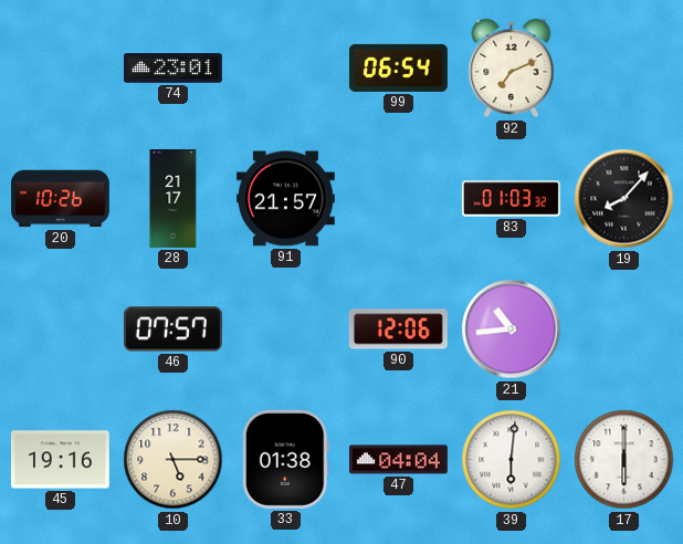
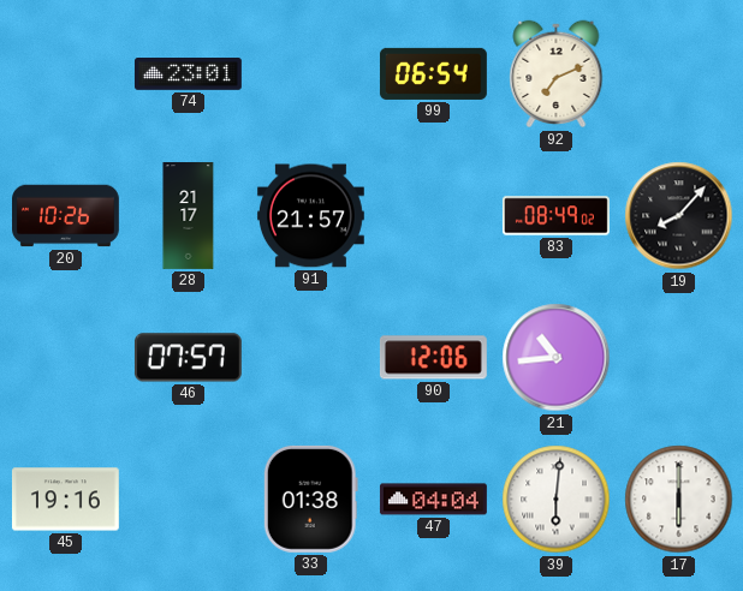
83: 01:03 -> 08:49
10: 5:15 -> none
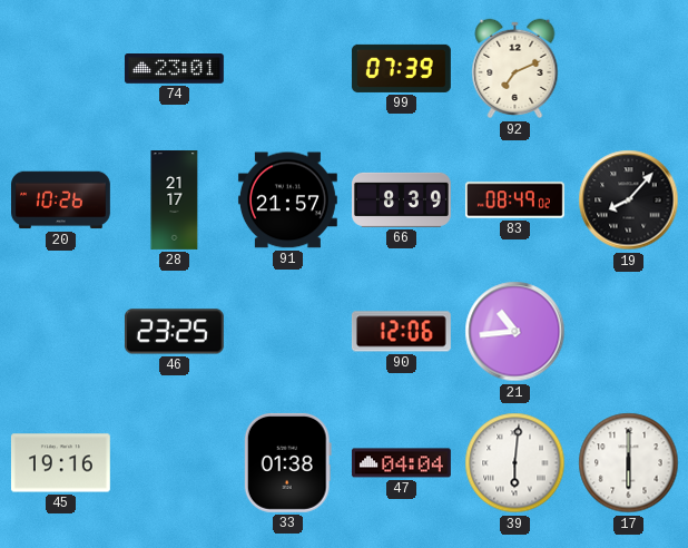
99: 06:54 -> 07:39
66: none -> 8:39
46: 07:57 -> 23:25
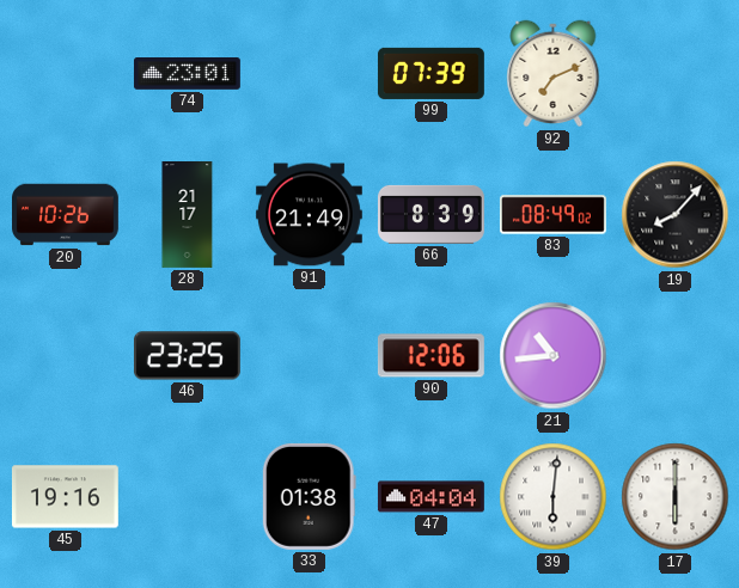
91: 21:57 -> 21:49
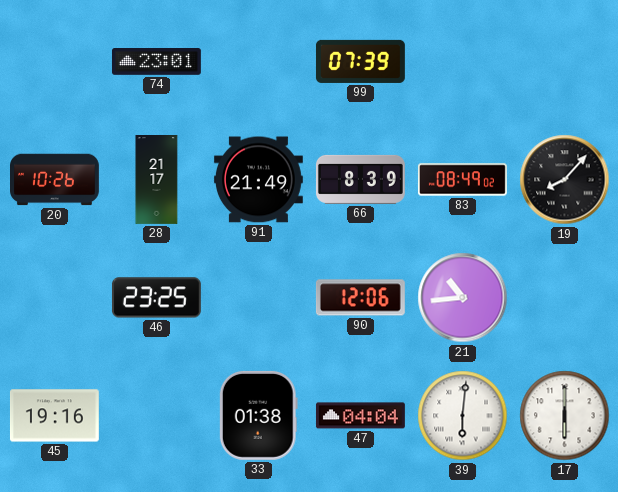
92: 7:11 -> none
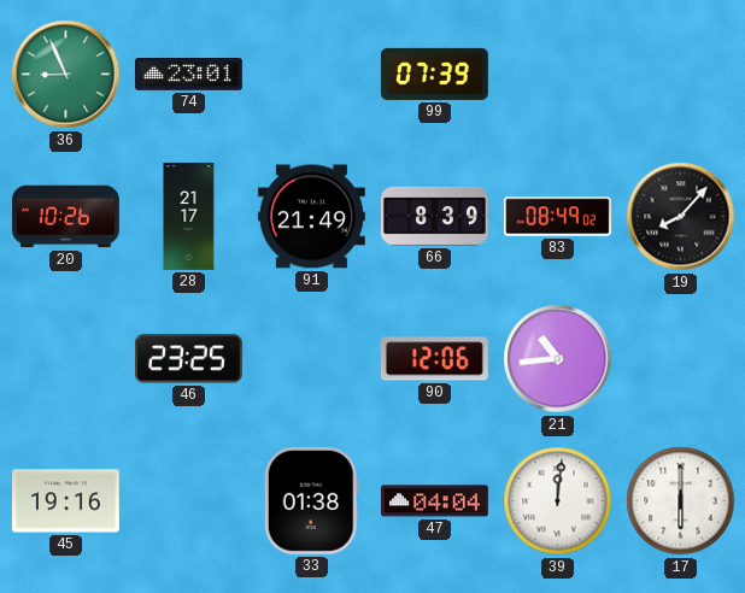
36: none -> 8:56
39: 6:01 -> 12:01
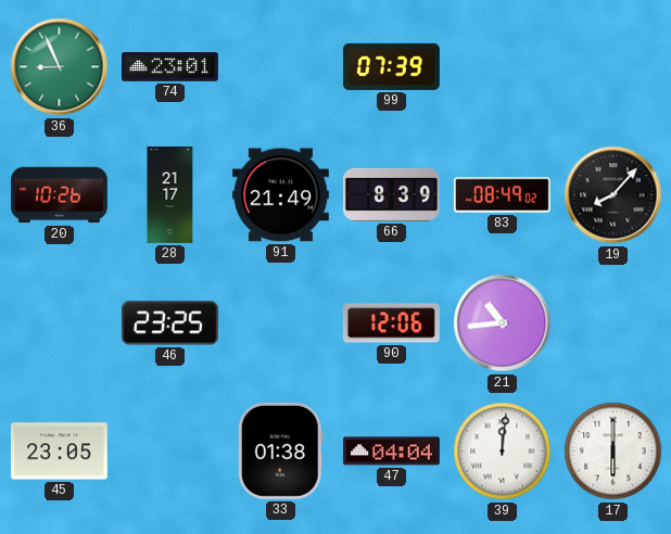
45: 19:16 -> 23:05
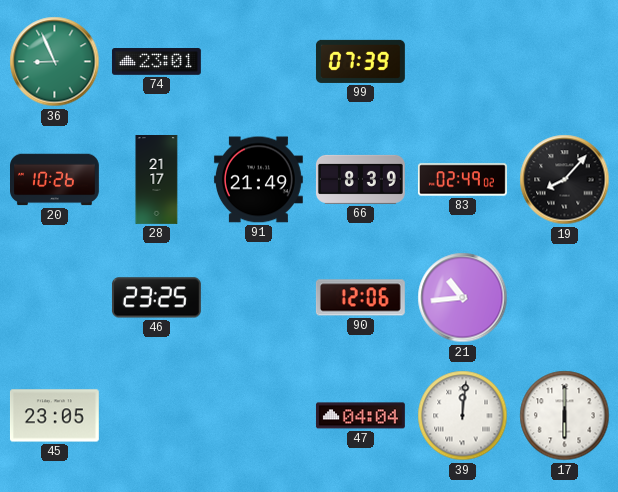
83: 08:49 -> 02:49
33: 01:38 -> none
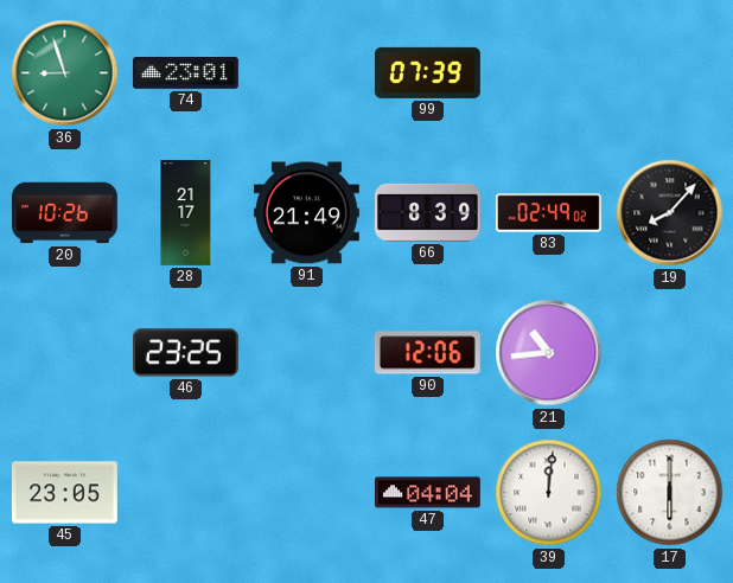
36: 8:56 -> 8:57
